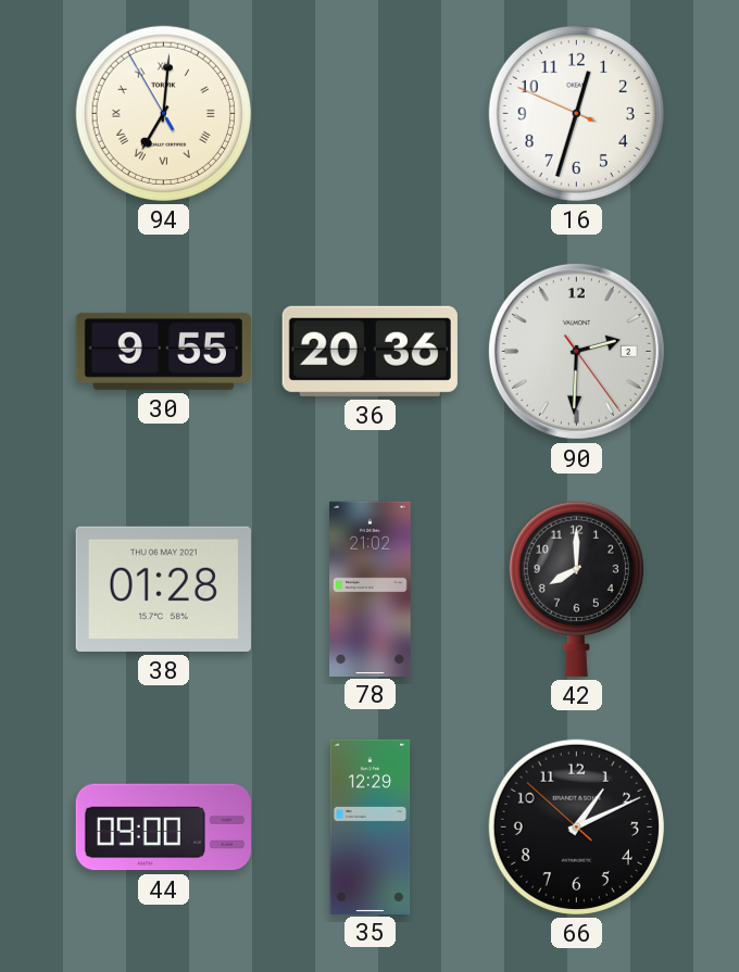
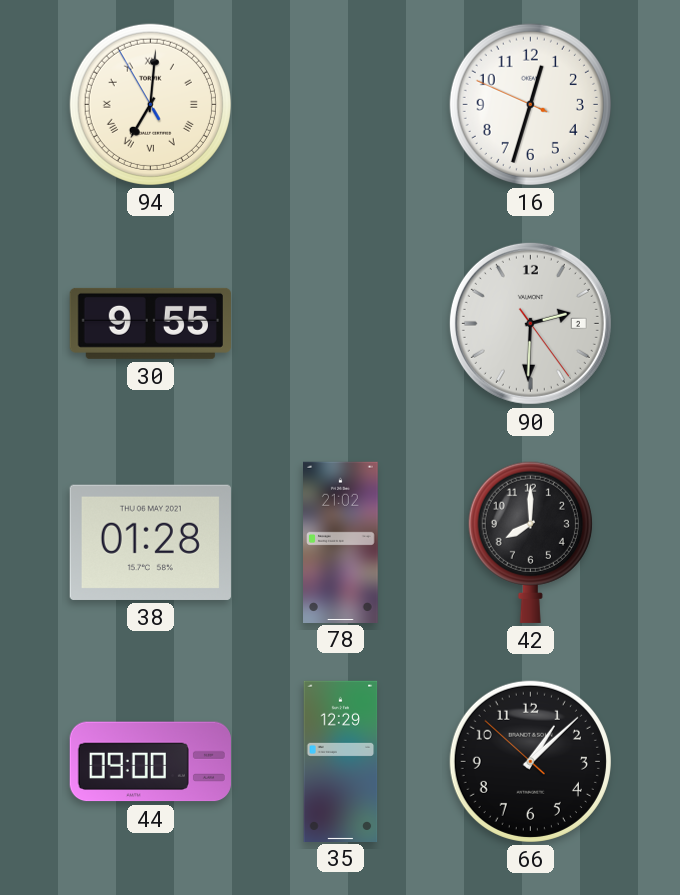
36: 20:36 -> none
66: 1:10 -> 1:07
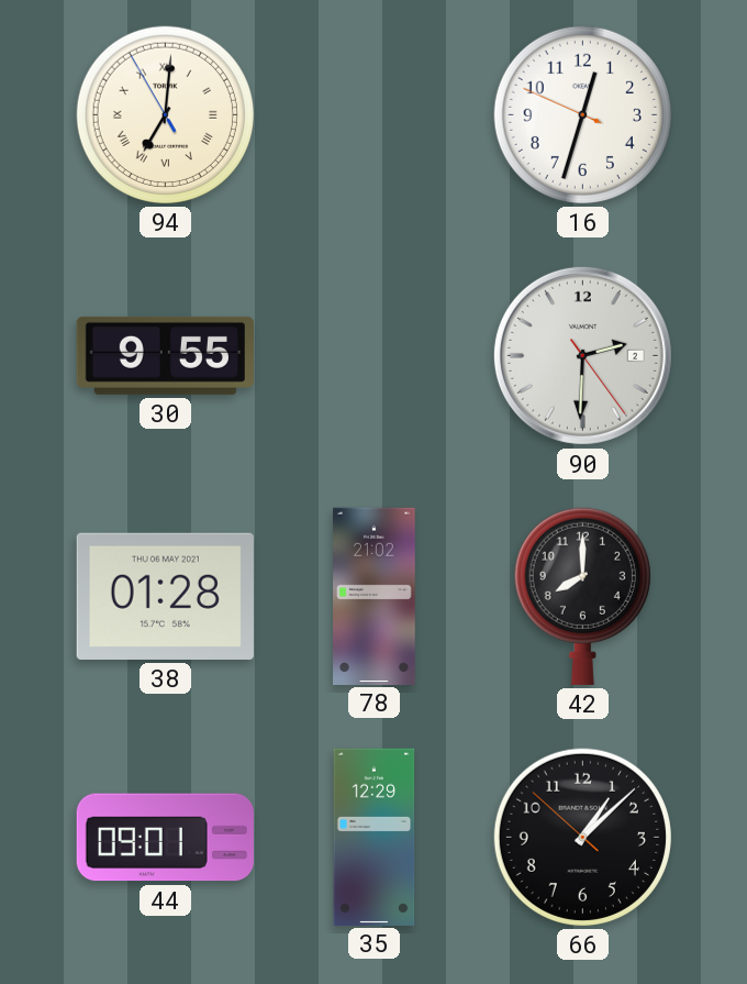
44: 09:00 -> 09:01
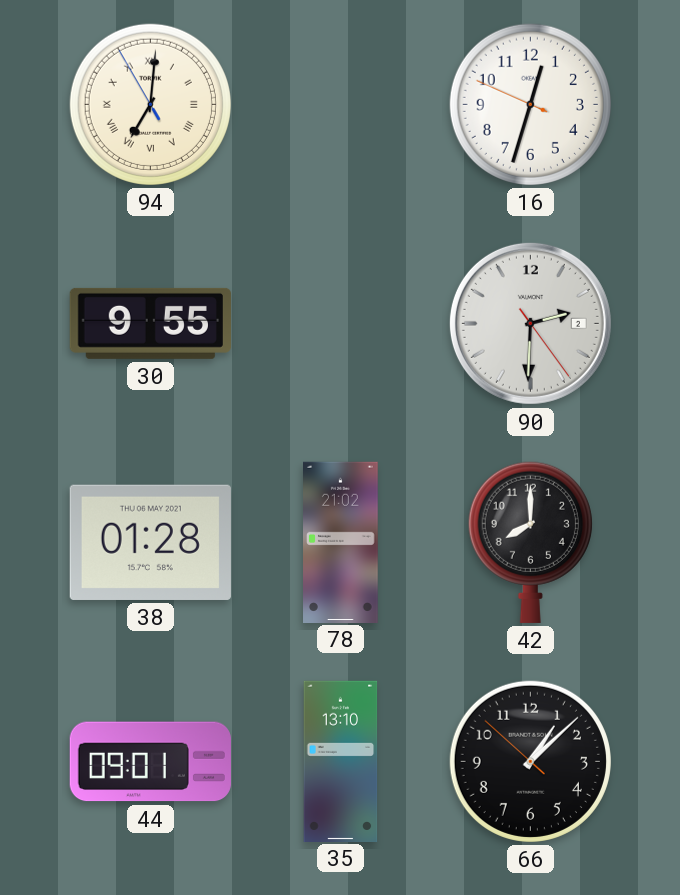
35: 12:29 -> 13:10
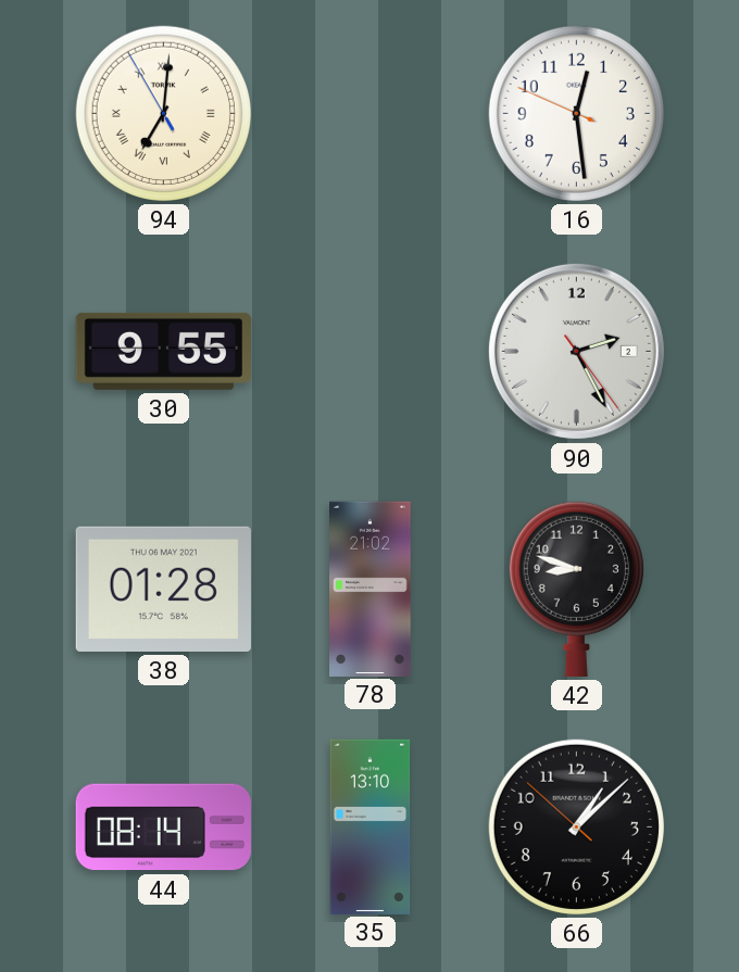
16: 12:32 -> 12:28
90: 2:30 -> 2:25
42: 8:00 -> 8:48
44: 09:01 -> 08:14
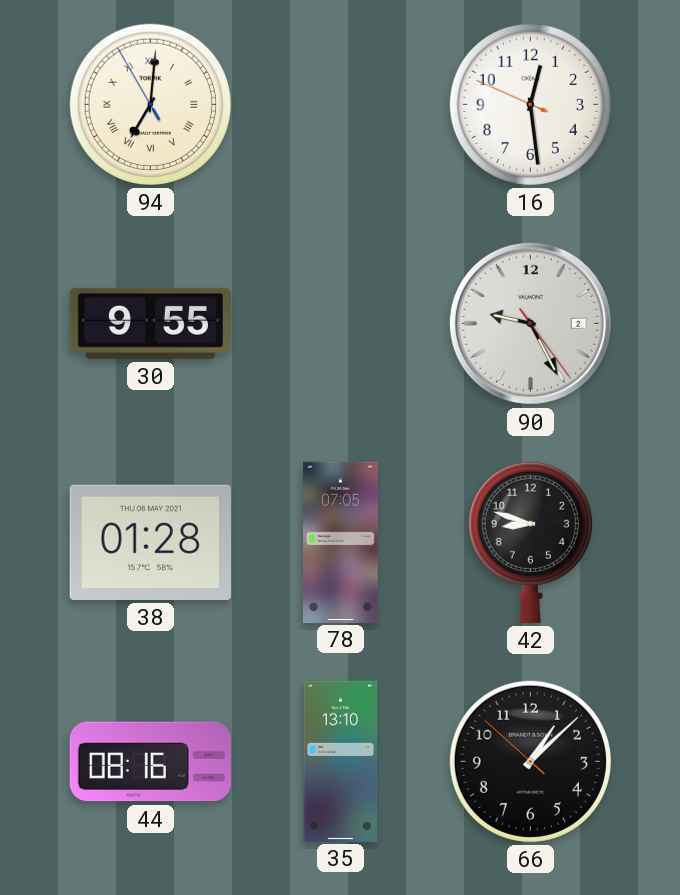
90: 2:25 -> 9:25
78: 21:02 -> 07:05
44: 08:14 -> 08:16
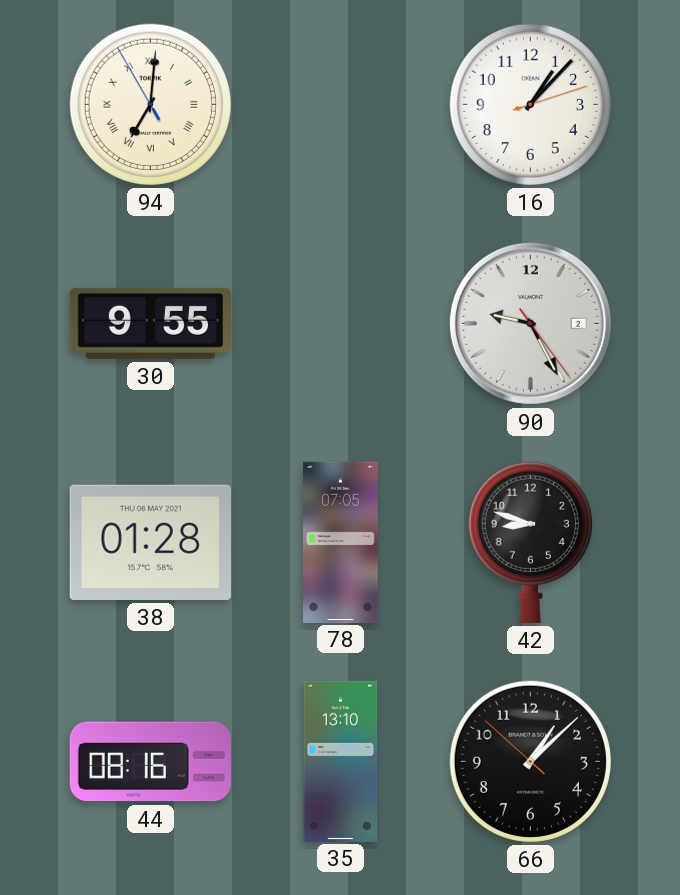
16: 12:28 -> 1:07
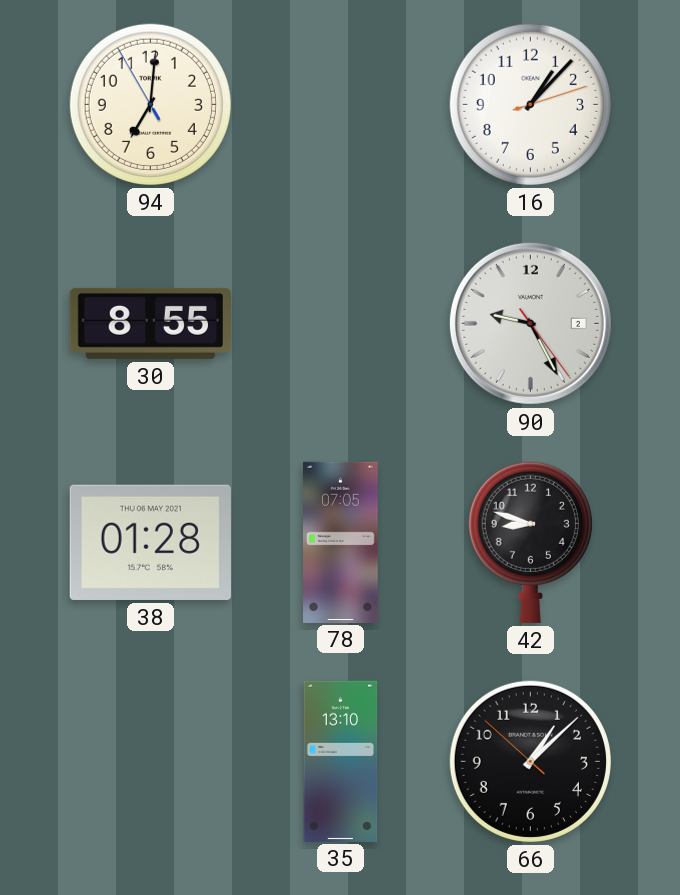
94 numerals: Roman -> Arabic
30: 9:55 -> 8:55
44: 08:16 -> none
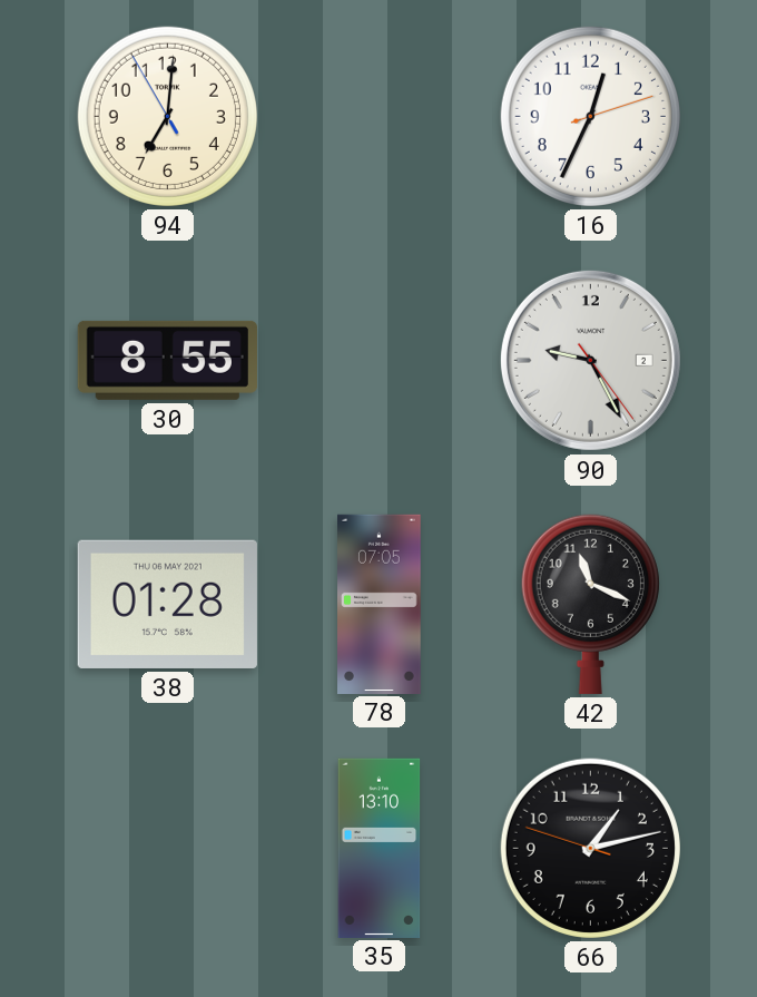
16: 1:07 -> 12:34
42: 8:48 -> 11:19
66: 1:07 -> 1:12
